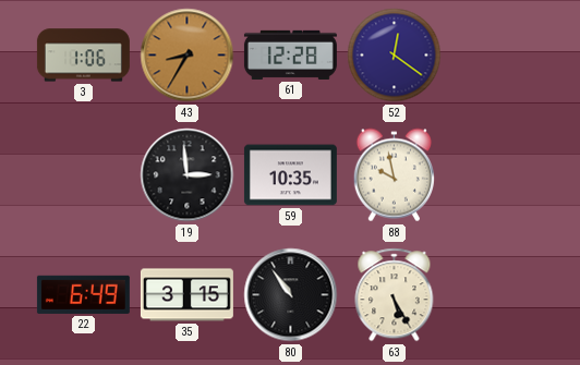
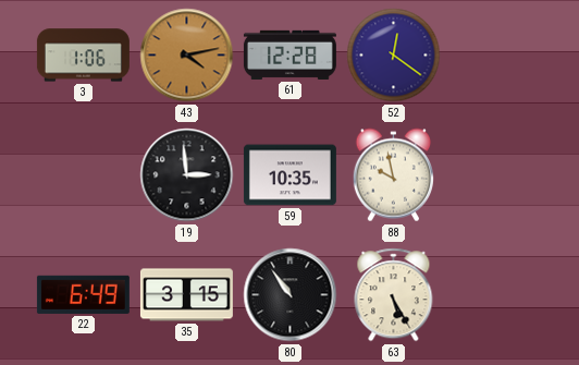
43: 8:35 -> 4:13
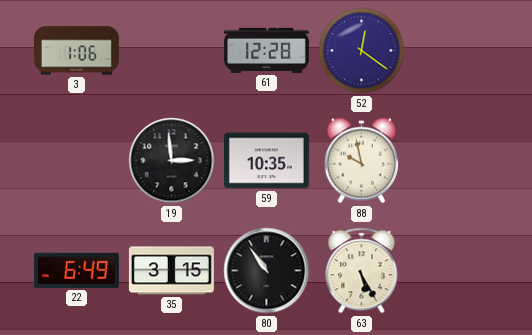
43: 4:13 -> none
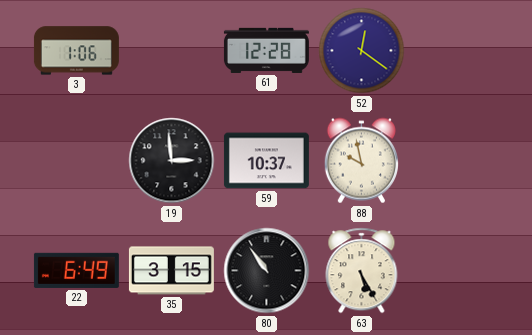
59: 10:35 -> 10:37
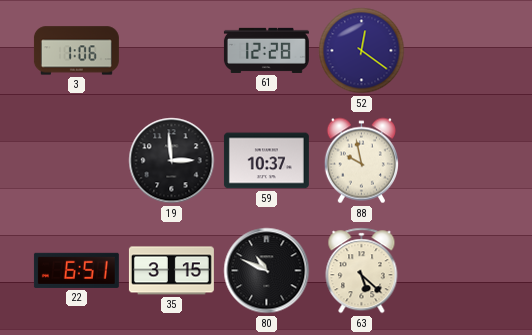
22: 6:49 -> 6:51
80: 10:54 -> 10:49
63: 5:25 -> 5:22
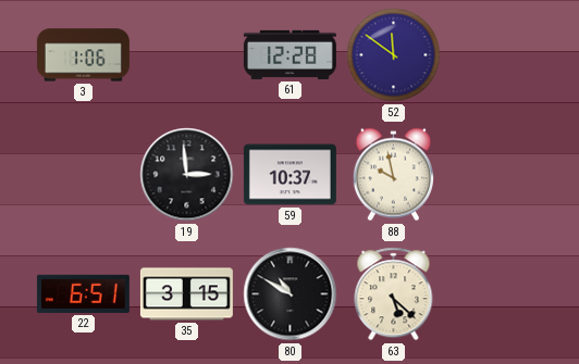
52: 12:21 -> 11:51
80: 10:49 -> 10:50
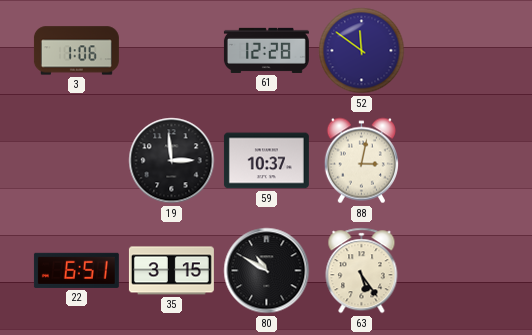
88: 9:58 -> 3:02
63: 5:22 -> 5:24
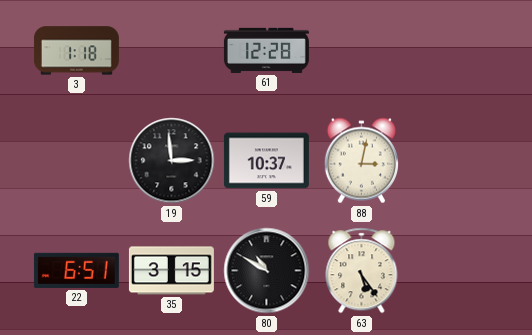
3: 1:06 -> 1:18
52: 11:51 -> none
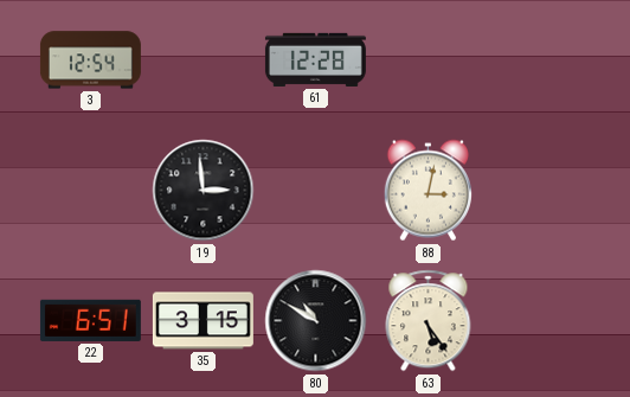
3: 1:18 -> 12:54
59: 10:37 -> none
